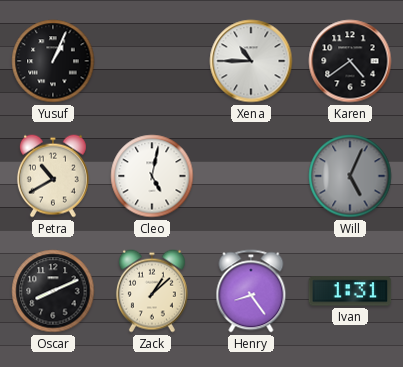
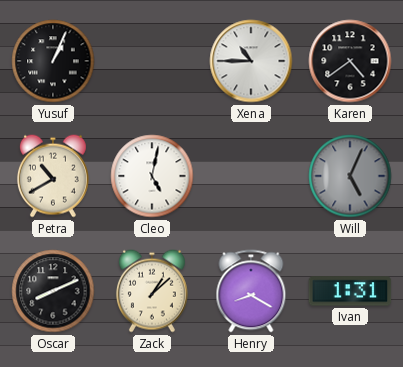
Henry: 8:24 -> 8:20
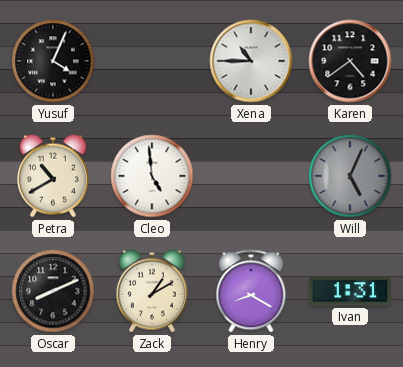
Yusuf: 1:04 -> 4:04
Cleo: 5:02 -> 4:59
Zack: 1:08 -> 1:10
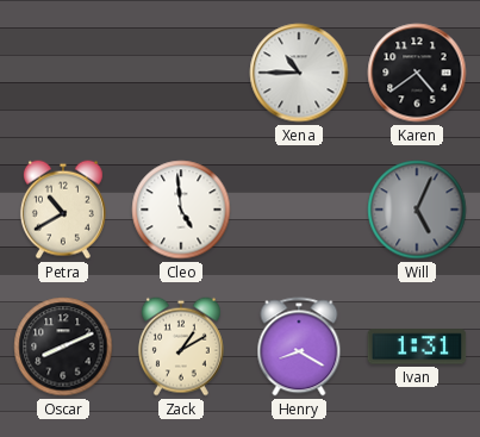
Yusuf: 4:04 -> none
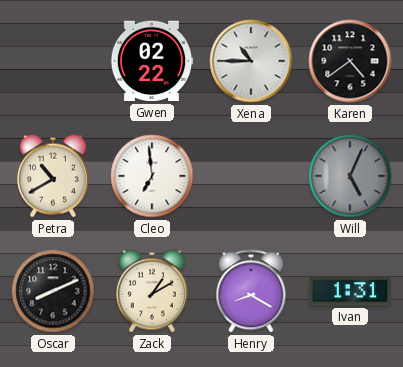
Gwen: none -> 02:22
Cleo: 4:59 -> 6:59
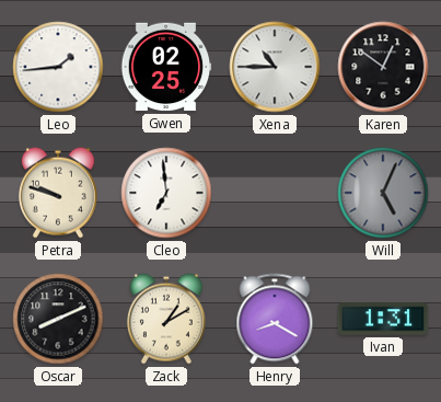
Leo: none -> 1:44
Gwen: 02:22 -> 02:25
Karen: 4:39 -> 12:51
Petra: 10:40 -> 9:48
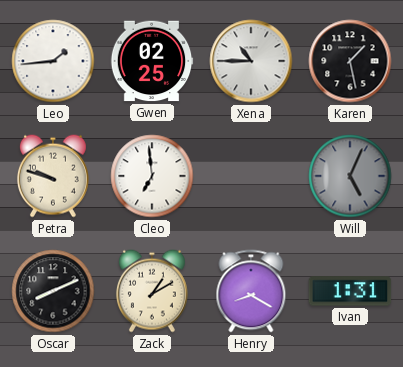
Karen: 12:51 -> 1:28
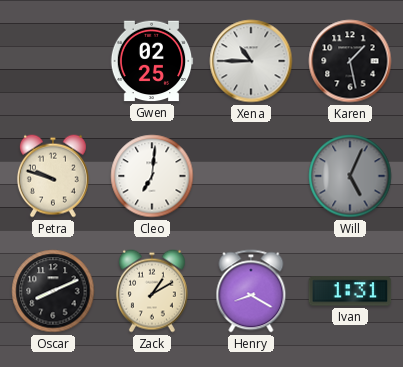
Leo: 1:44 -> none
Cleo: 6:59 -> 7:01
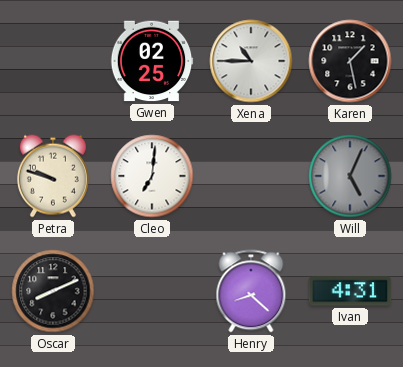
Zack: 1:10 -> none
Henry: 8:20 -> 8:22
Ivan: 1:31 -> 4:31
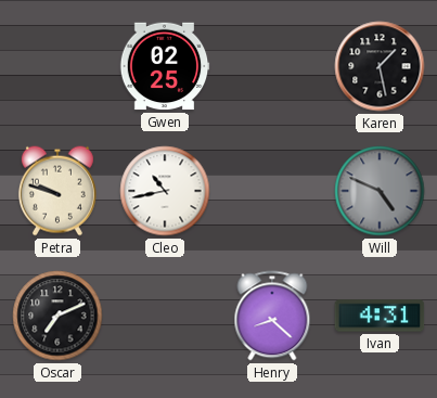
Xena: 10:45 -> none
Cleo: 7:01 -> 10:43
Will: 5:04 -> 4:49
Oscar: 8:11 -> 7:11
